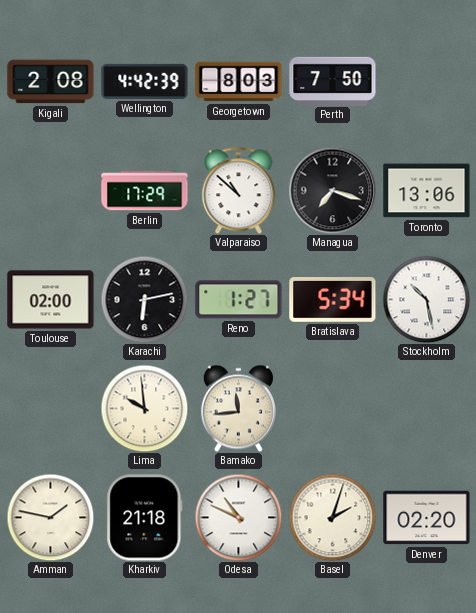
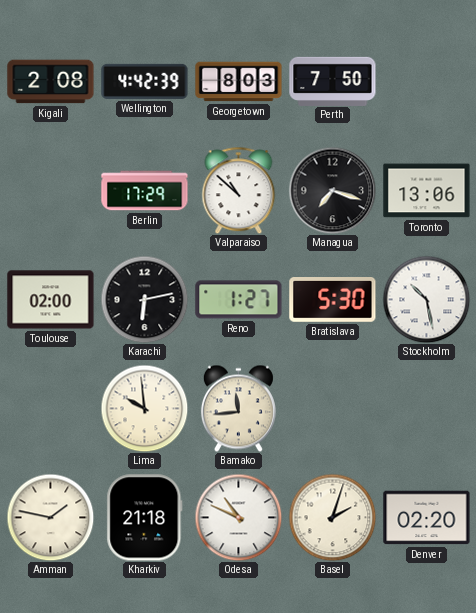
Bratislava: 5:34 -> 5:30
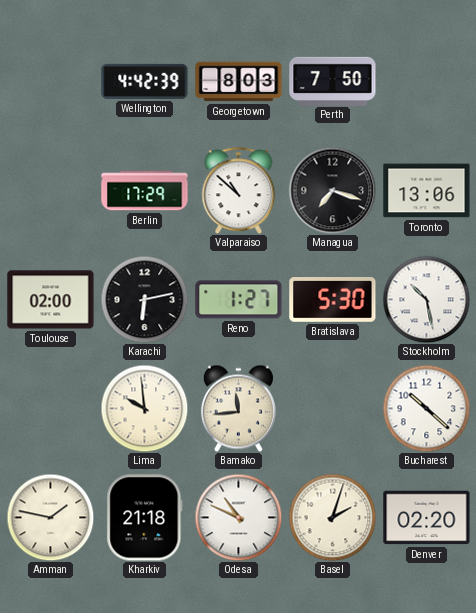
Kigali: 2:08 -> none
Bucharest: none -> 10:22
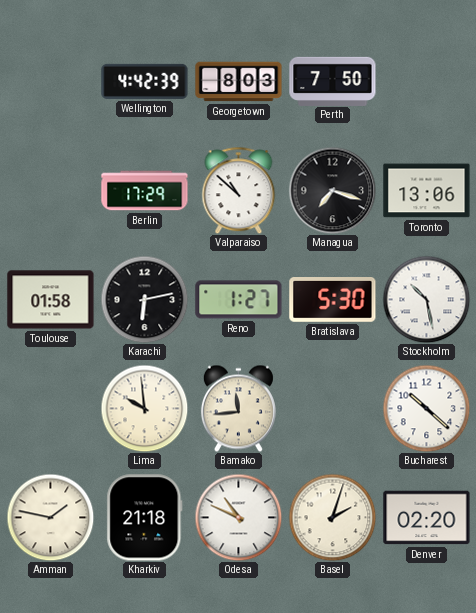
Toulouse: 02:00 -> 01:58
